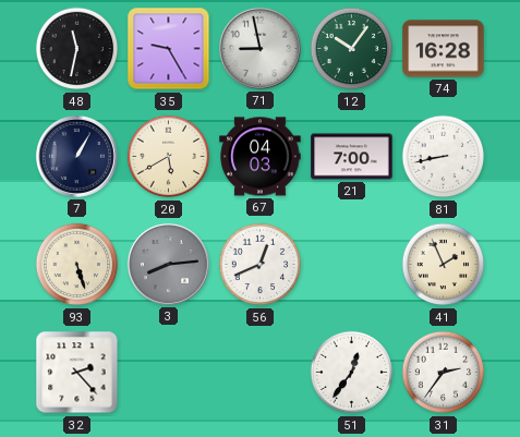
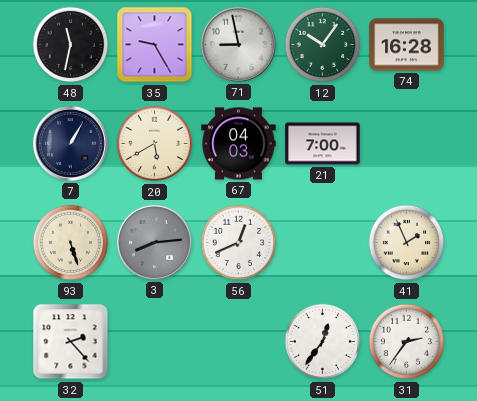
81: 8:43 -> none
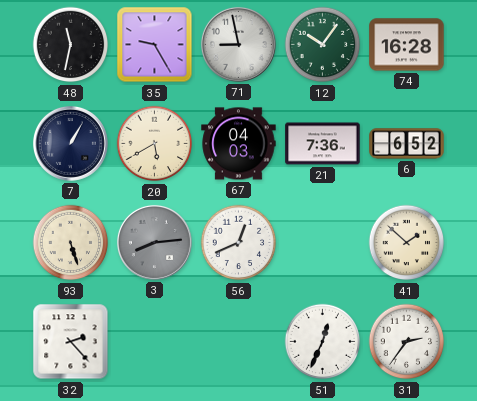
21: 7:00 -> 7:36
6: none -> 6:52
41: 1:56 -> 1:52
51: 12:36 -> 12:34
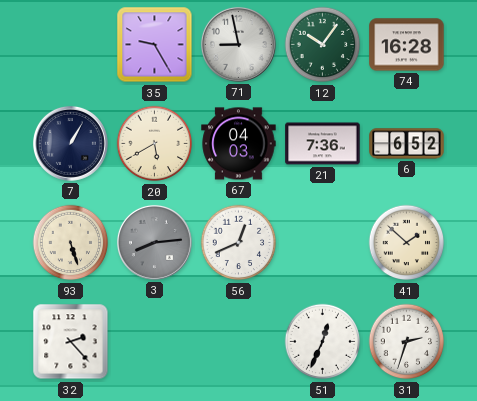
48: 11:32 -> none
31: 2:36 -> 2:33
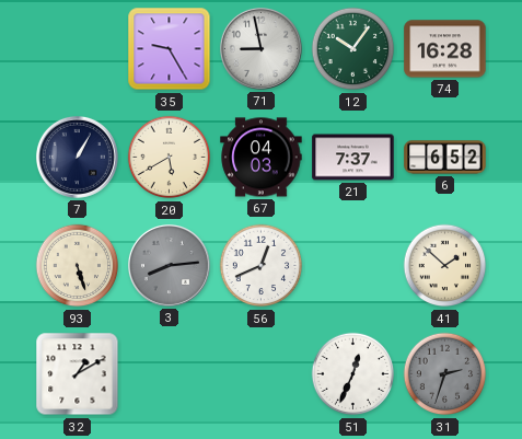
21: 7:36 -> 7:37
32: 2:23 -> 1:10
31 dial: white -> grey
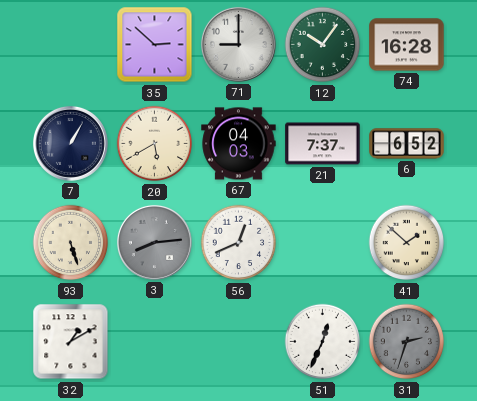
35: 9:25 -> 2:52
71: 8:58 -> 9:00
